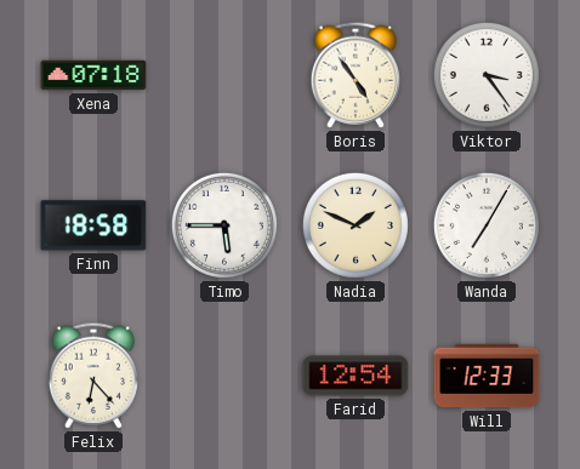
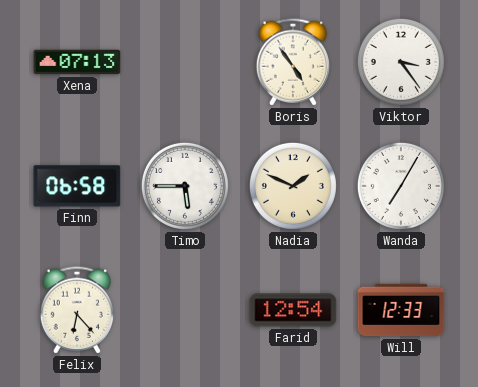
Xena: 07:18 -> 07:13
Finn: 18:58 -> 06:58
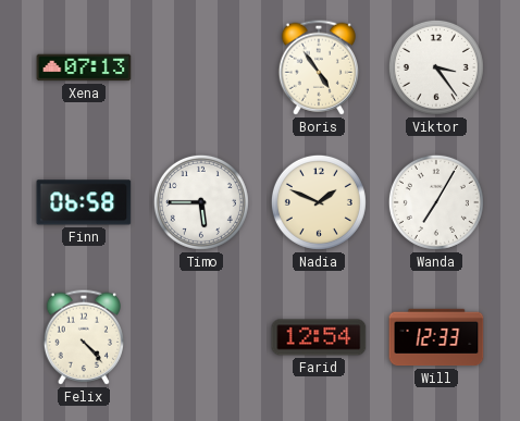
Felix: 6:23 -> 4:23
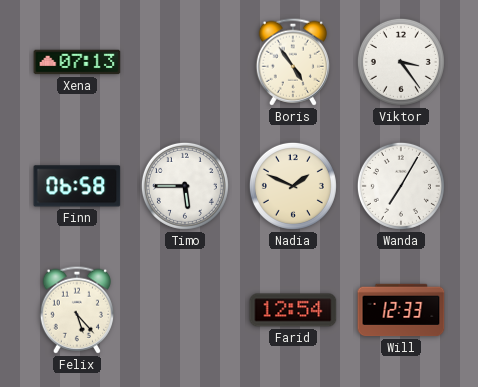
Felix: 4:23 -> 5:23
